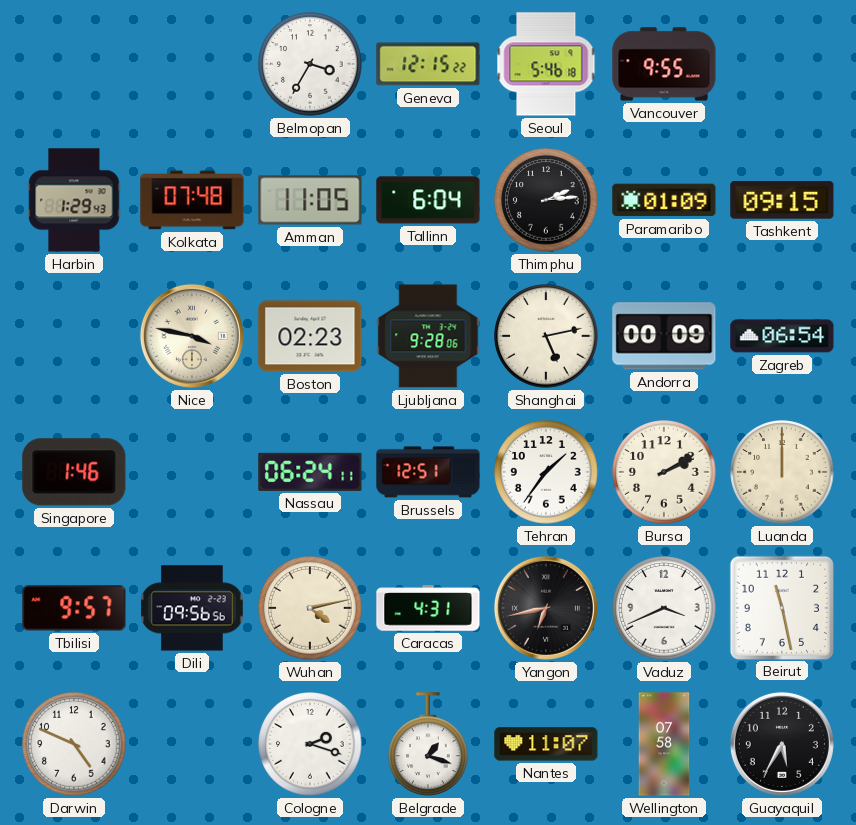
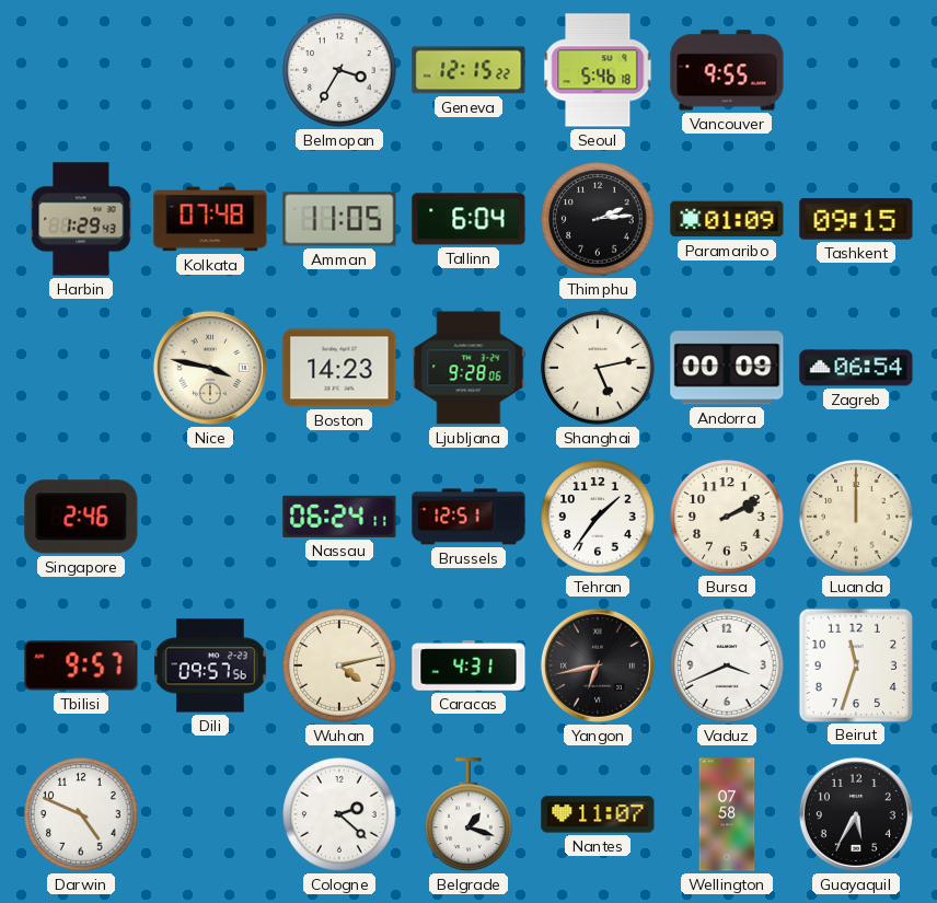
Boston: 02:23 -> 14:23
Singapore: 1:46 -> 2:46
Dili: 09:56 -> 09:57
Beirut: 11:28 -> 11:33
Cologne: 2:18 -> 2:22
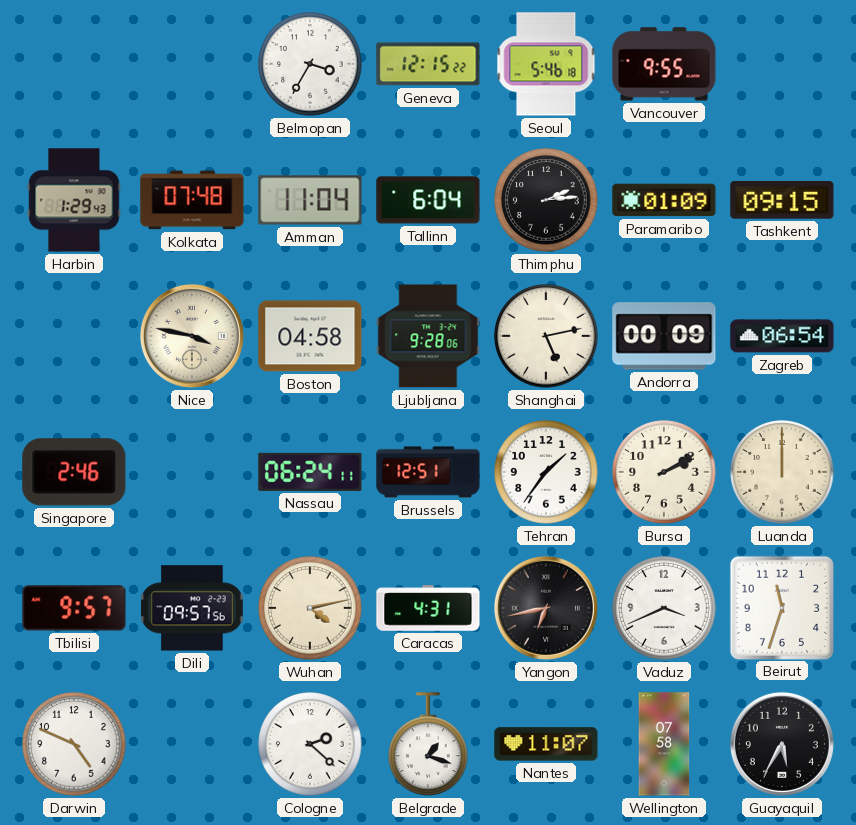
Amman: 11:05 -> 11:04
Boston: 14:23 -> 04:58
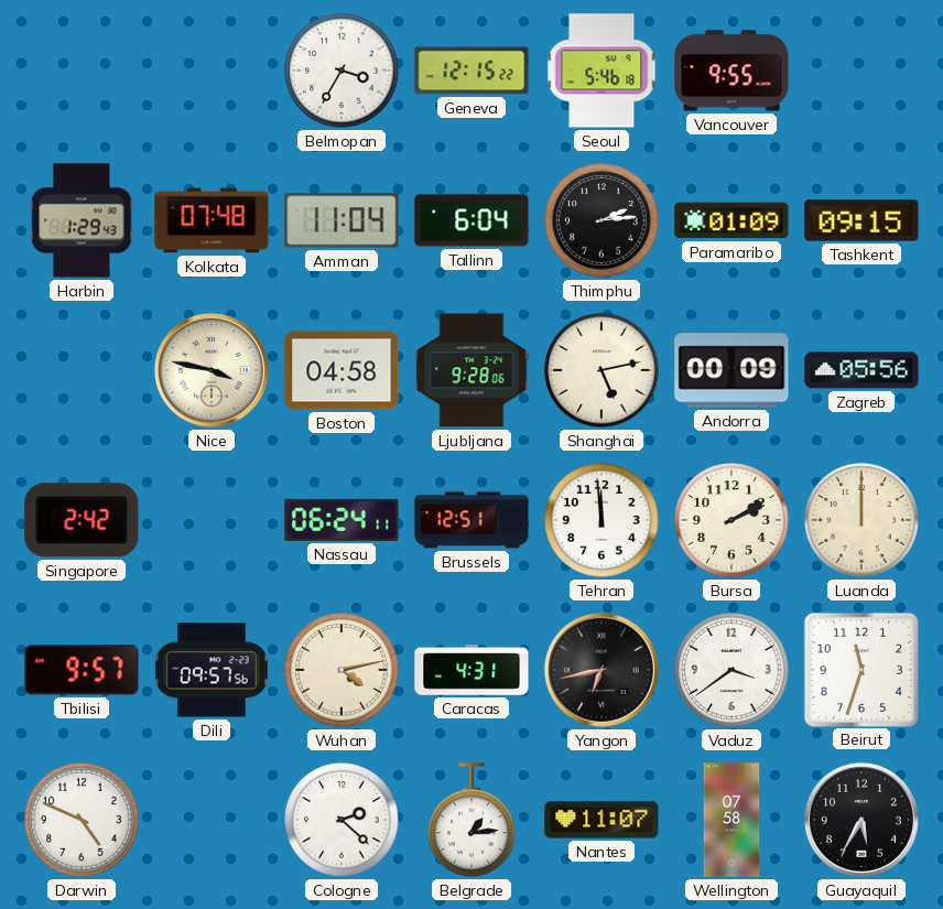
Zagreb: 06:54 -> 05:56
Singapore: 2:46 -> 2:42
Tehran: 1:36 -> 11:59
Vaduz: 3:41 -> 3:39
Belgrade: 1:18 -> 1:14
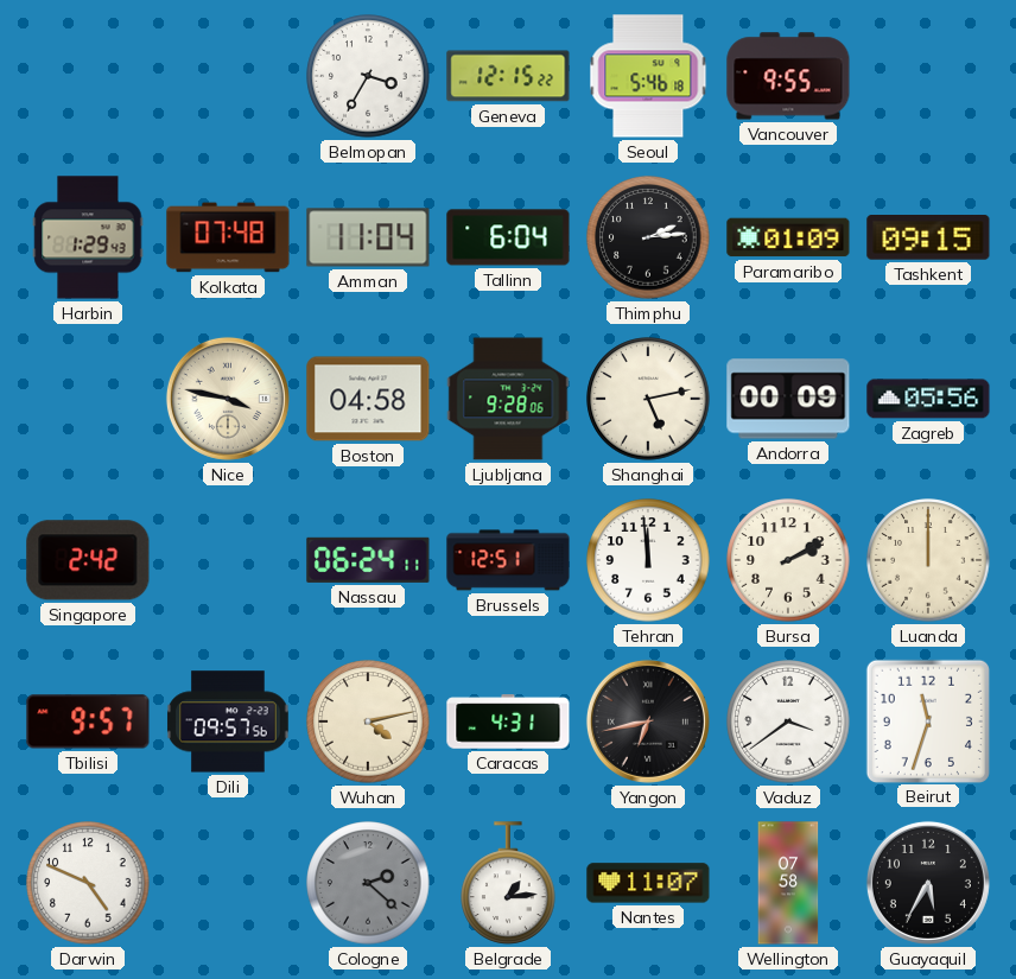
Cologne dial: white -> grey
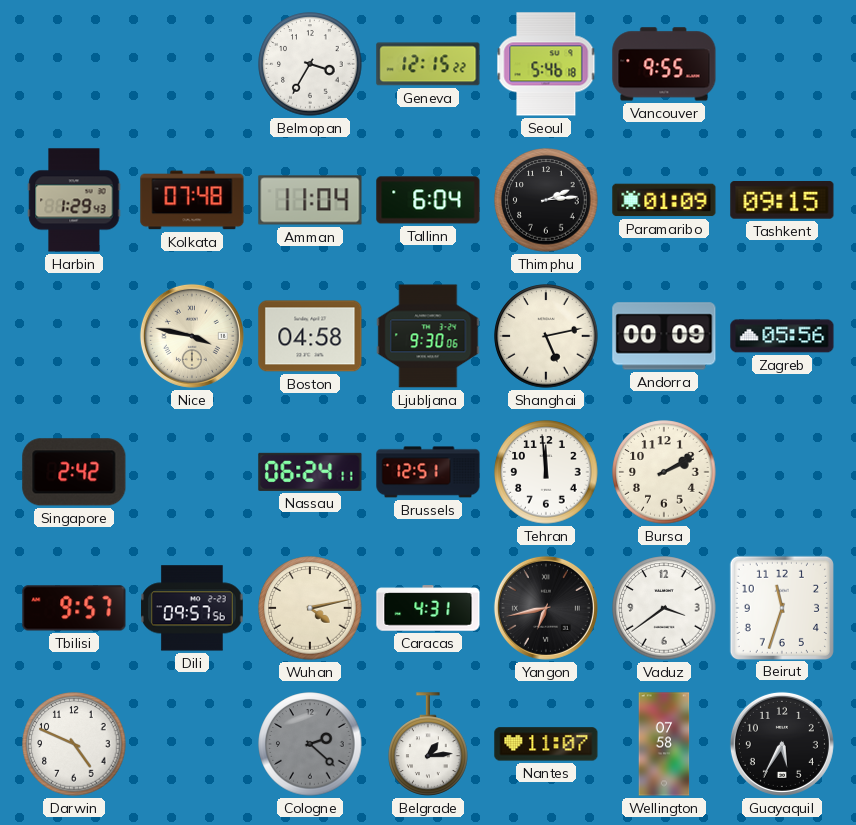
Ljubljana: 9:28 -> 9:30
Luanda: 12:00 -> none
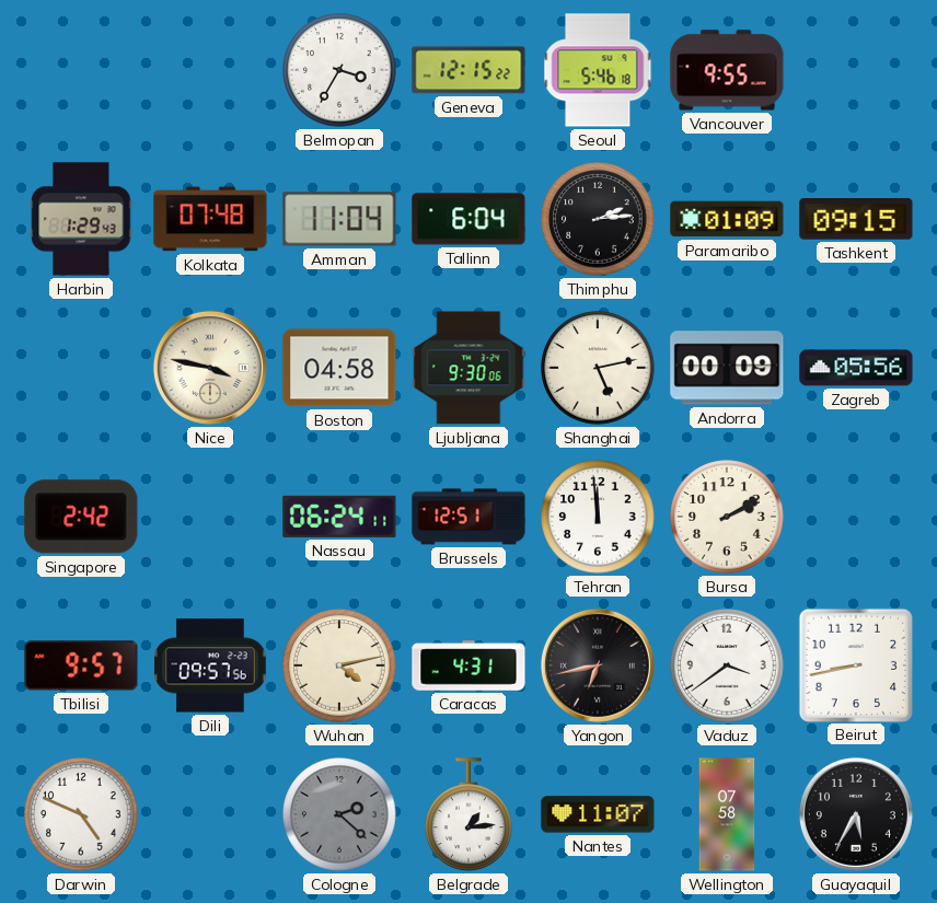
Beirut: 11:33 -> 8:43
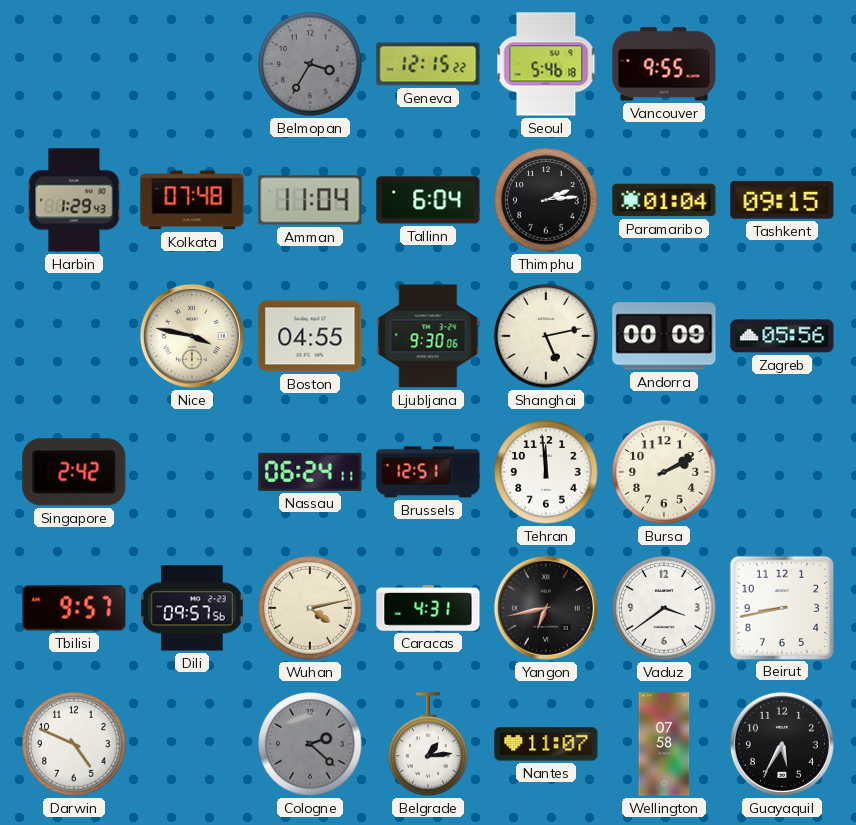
Belmopan dial: white -> grey
Paramaribo: 01:09 -> 01:04
Boston: 04:58 -> 04:55
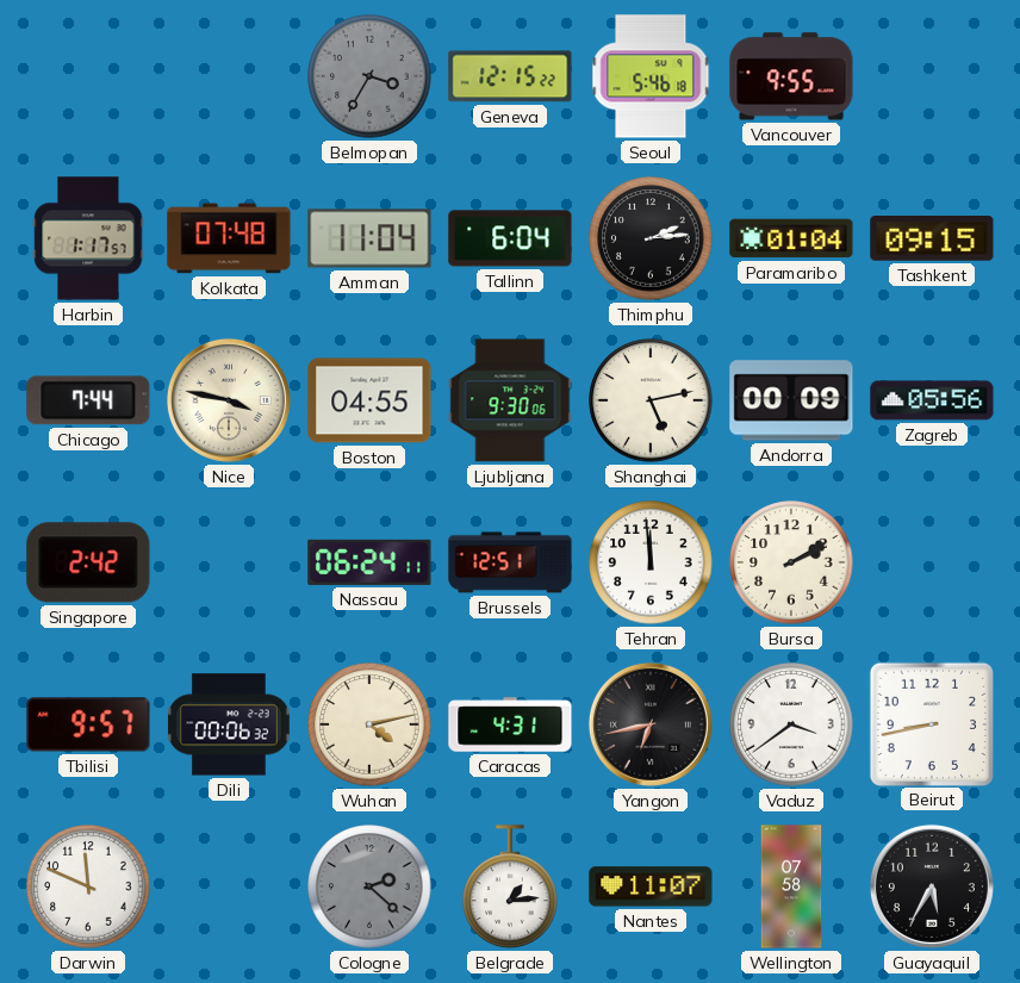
Harbin: 1:29 -> 1:17
Chicago: none -> 7:44
Dili: 09:57 -> 00:06
Darwin: 4:49 -> 11:49
